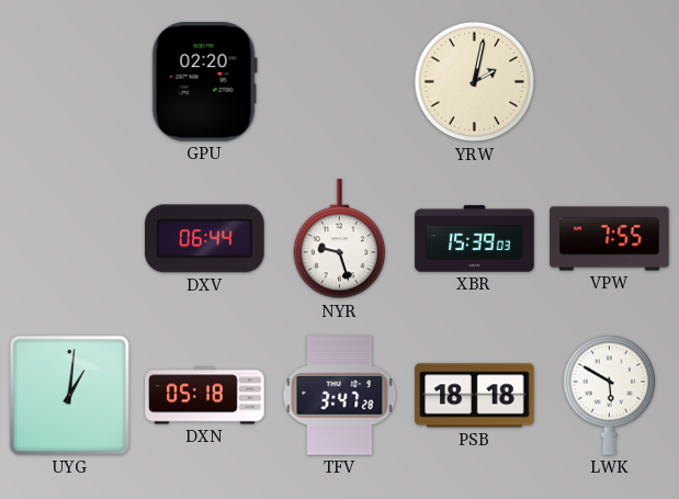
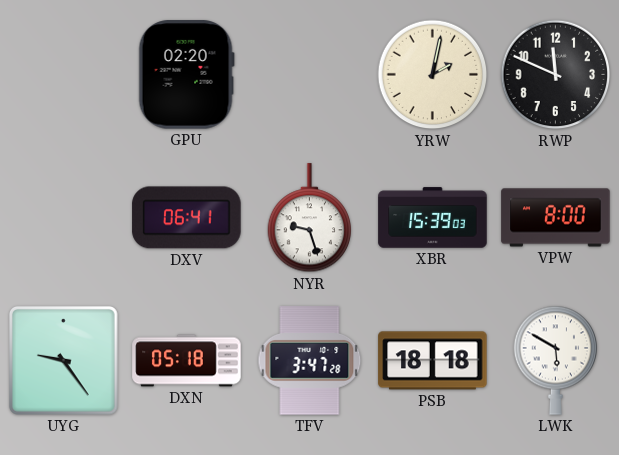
RWP: none -> 11:49
DXV: 06:44 -> 06:41
VPW: 7:55 -> 8:00
UYG: 1:01 -> 9:24
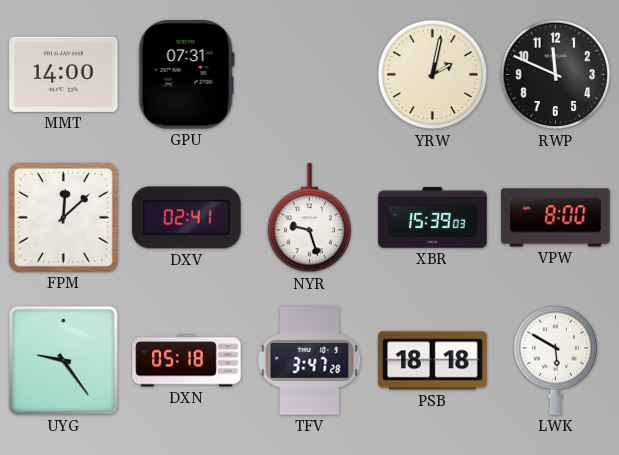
MMT: none -> 14:00
GPU: 02:20 -> 07:31
FPM: none -> 12:08
DXV: 06:41 -> 02:41
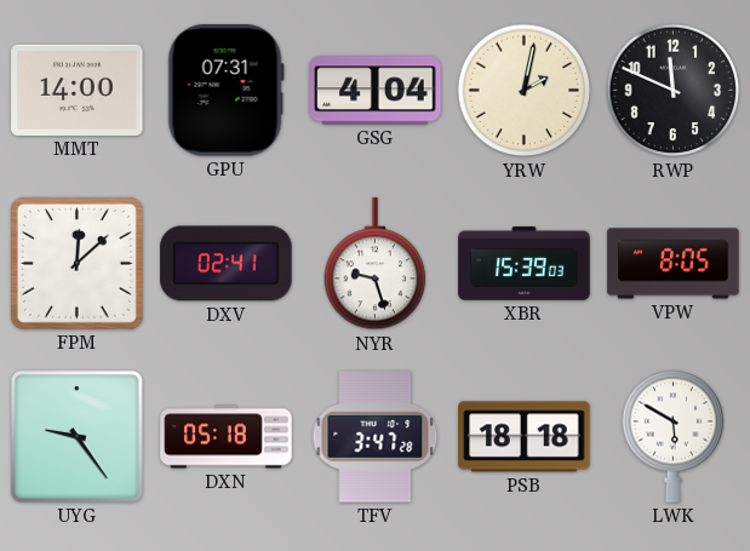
GSG: none -> 4:04
VPW: 8:00 -> 8:05
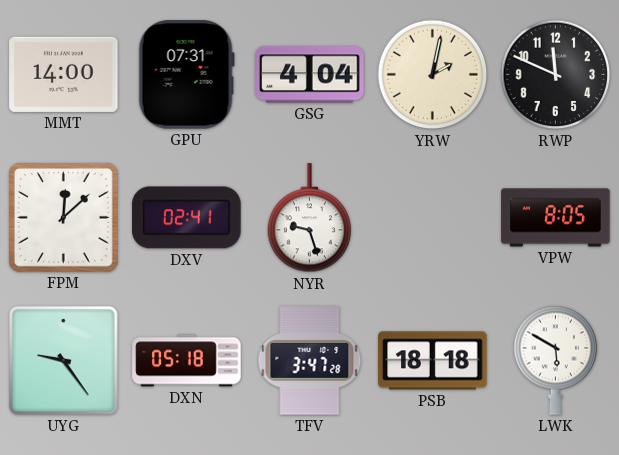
XBR: 15:39 -> none
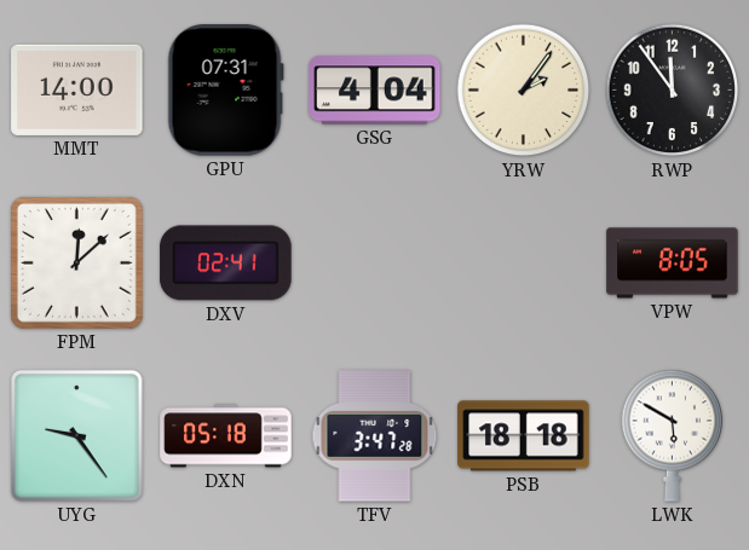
YRW: 2:02 -> 2:06
RWP: 11:49 -> 11:54
NYR: 9:27 -> none
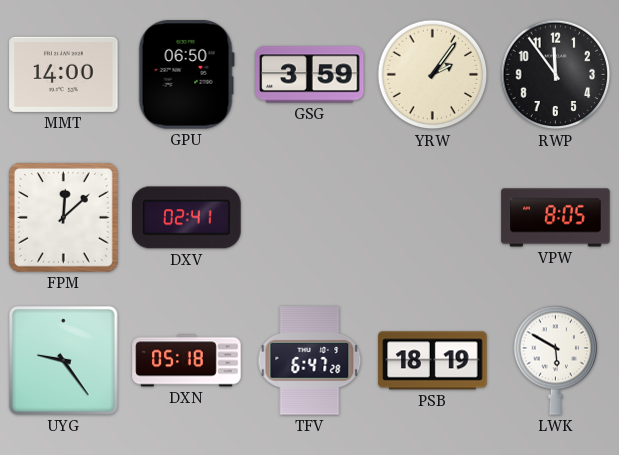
GPU: 07:31 -> 06:50
GSG: 4:04 -> 3:59
TFV: 3:47 -> 6:47
PSB: 18:18 -> 18:19
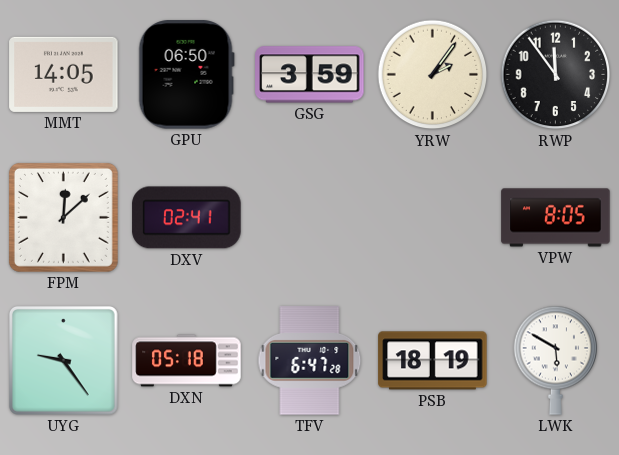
MMT: 14:00 -> 14:05
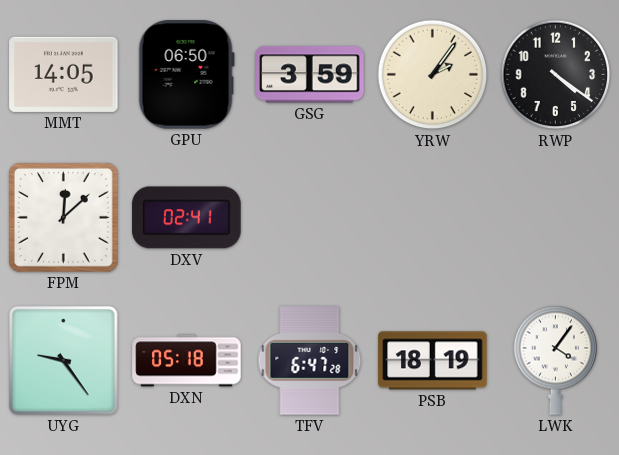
RWP: 11:54 -> 4:21
VPW: 8:05 -> none
LWK: 5:50 -> 4:06
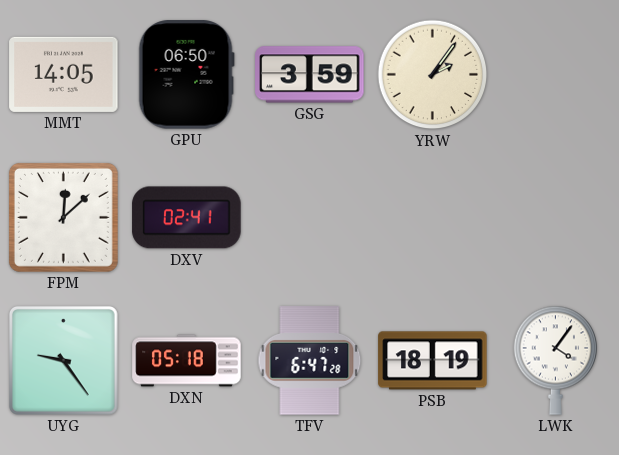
RWP: 4:21 -> none
